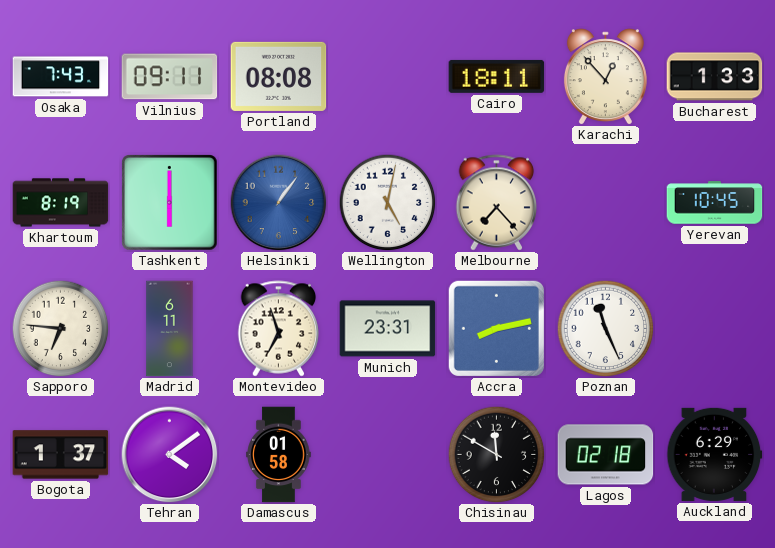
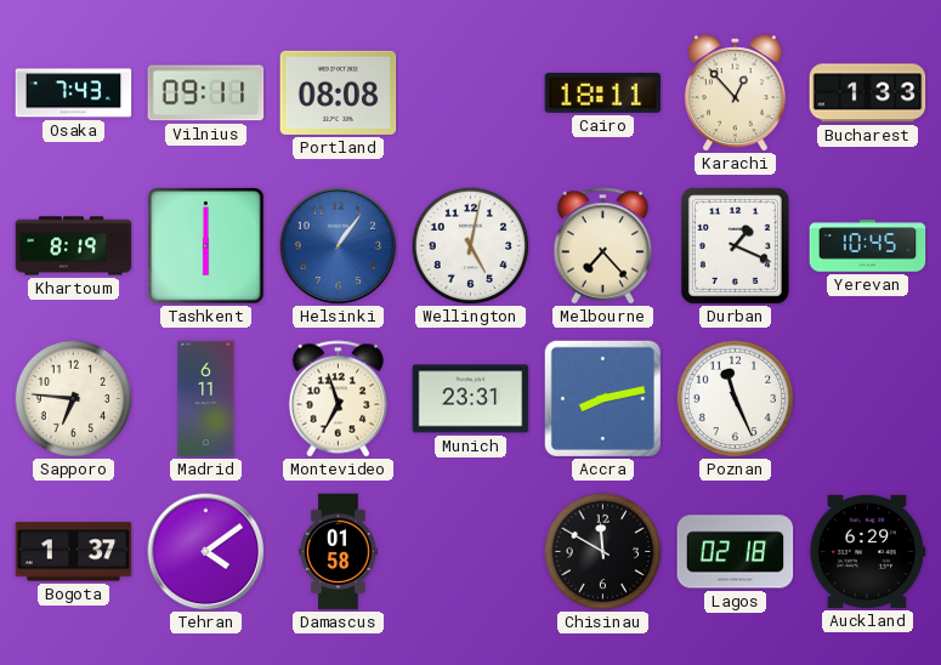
Durban: none -> 1:19
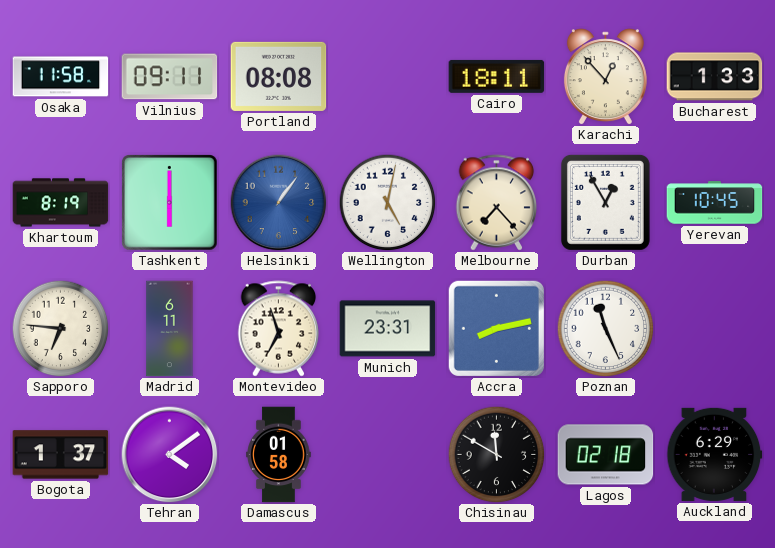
Osaka: 7:43 -> 11:58
Durban: 1:19 -> 12:55
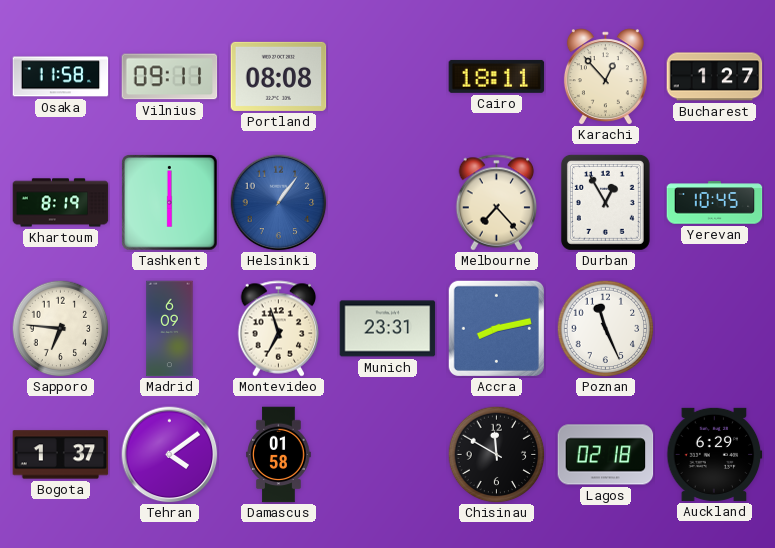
Bucharest: 1:33 -> 1:27
Wellington: 5:02 -> none
Madrid: 6:11 -> 6:09
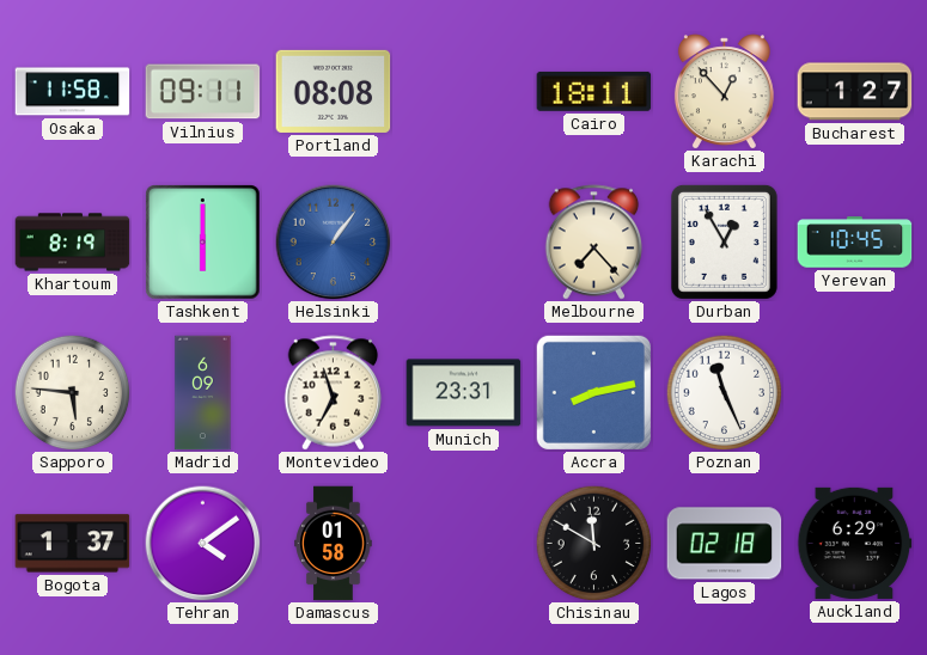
Sapporo: 6:46 -> 5:46
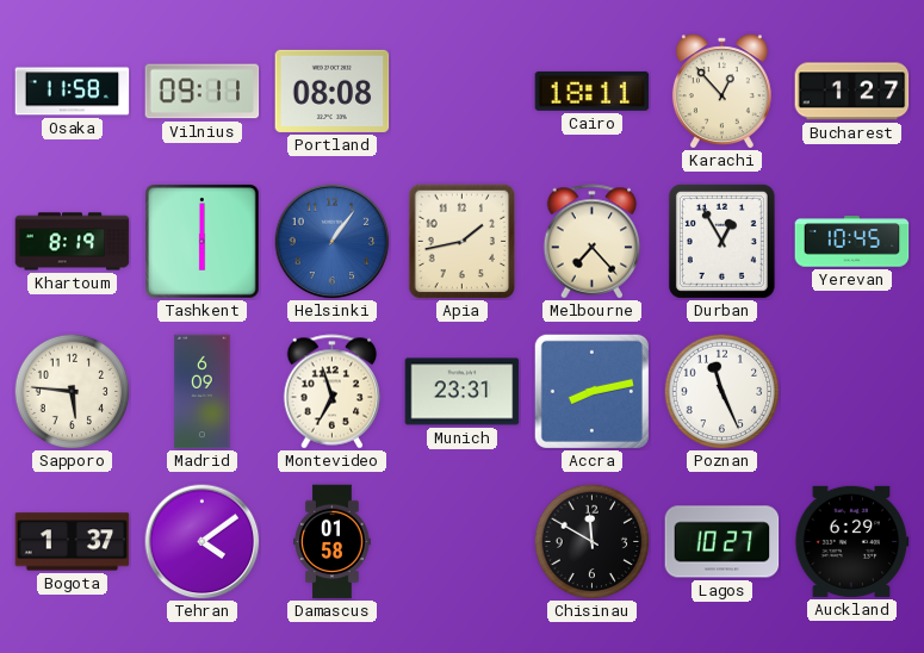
Apia: none -> 1:43
Lagos: 02:18 -> 10:27
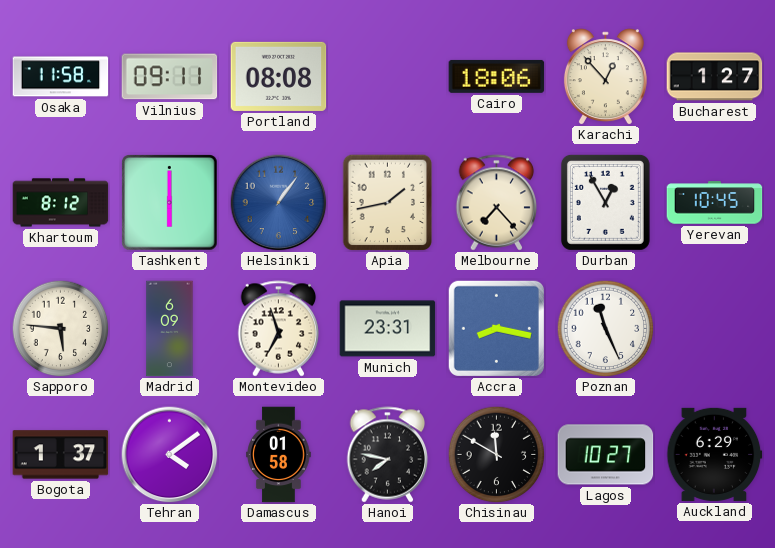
Cairo: 18:11 -> 18:06
Khartoum: 8:19 -> 8:12
Accra: 8:13 -> 8:17
Hanoi: none -> 7:47
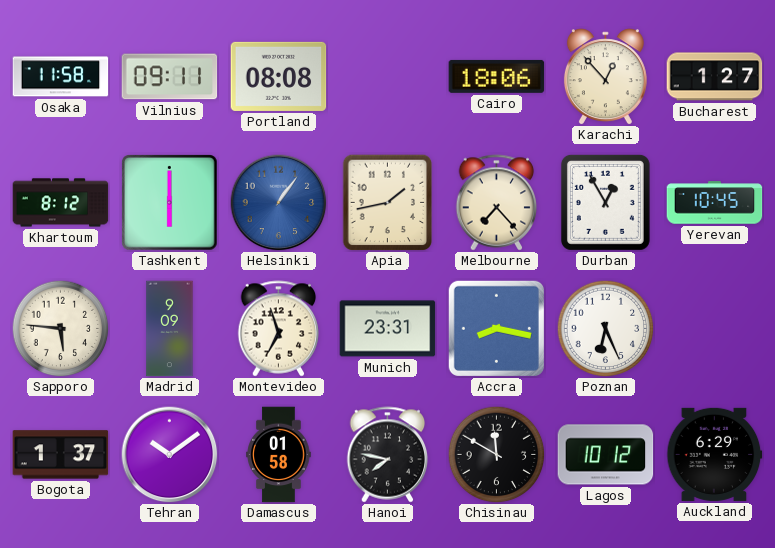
Madrid: 6:09 -> 9:09
Poznan: 11:26 -> 6:26
Tehran: 4:09 -> 10:09
Lagos: 10:27 -> 10:12
